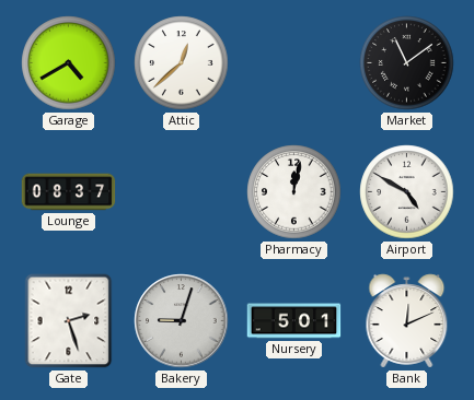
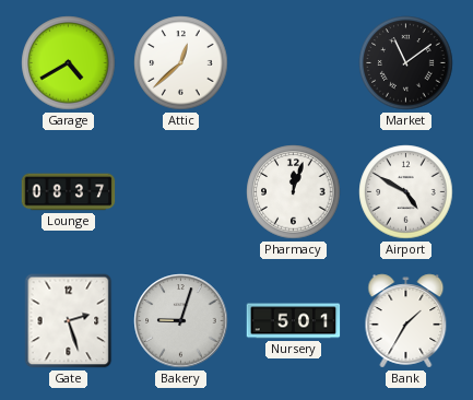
Pharmacy: 12:02 -> 12:03
Bank: 12:11 -> 1:35
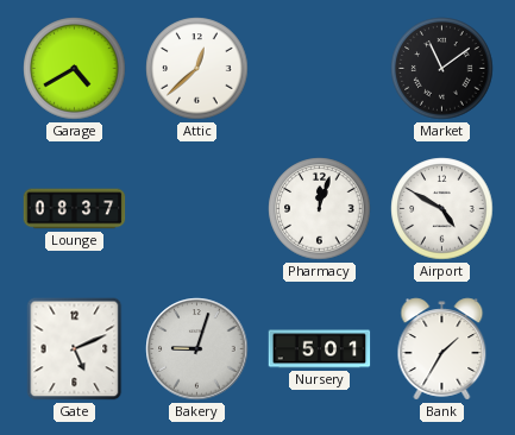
Gate: 2:27 -> 5:11
